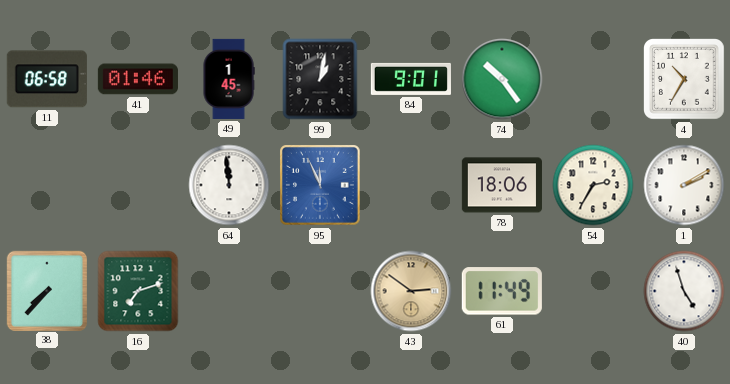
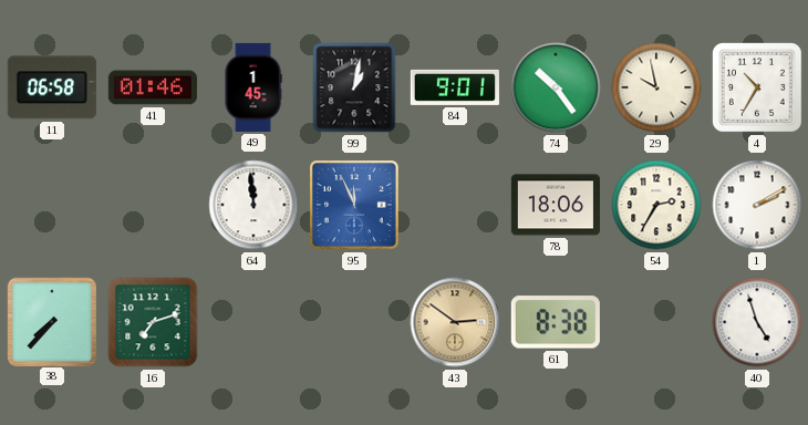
29: none -> 9:58
61: 11:49 -> 8:38
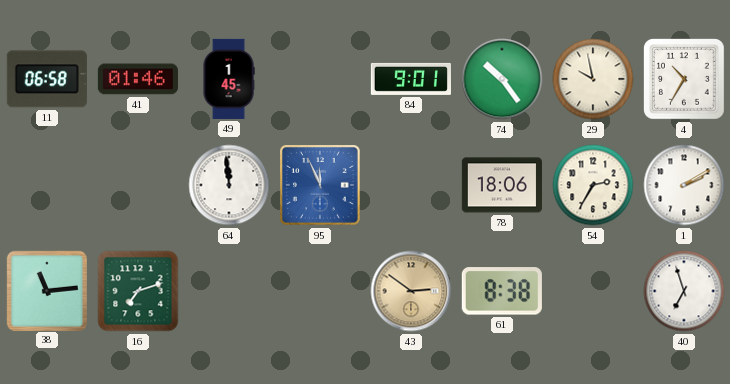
99: 1:02 -> none
38: 7:37 -> 11:14
40: 4:57 -> 6:57
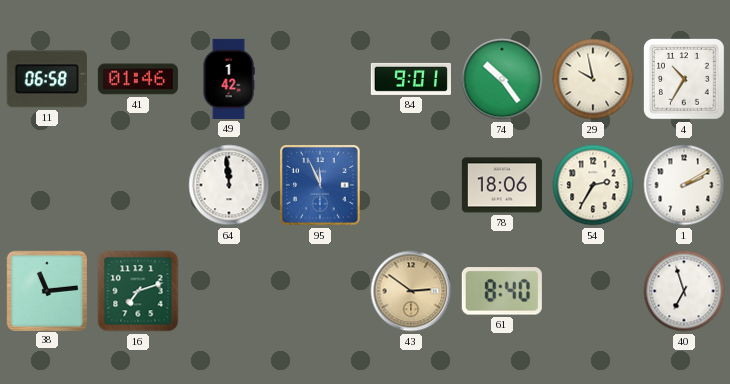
49: 1:45 -> 1:42
61: 8:38 -> 8:40
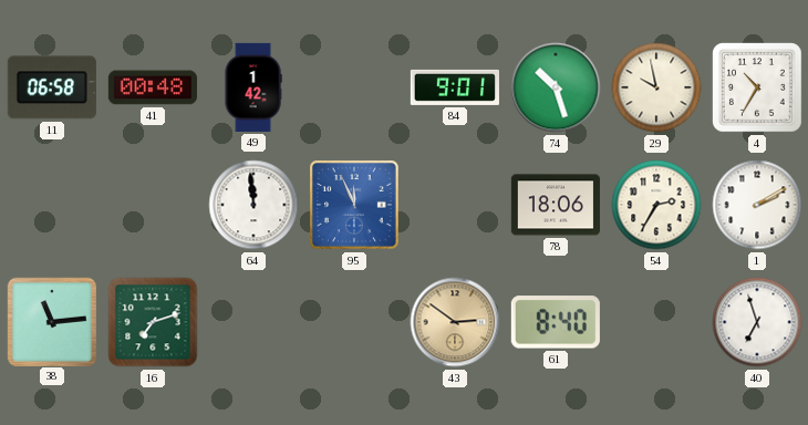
41: 01:46 -> 00:48
74: 10:24 -> 10:27
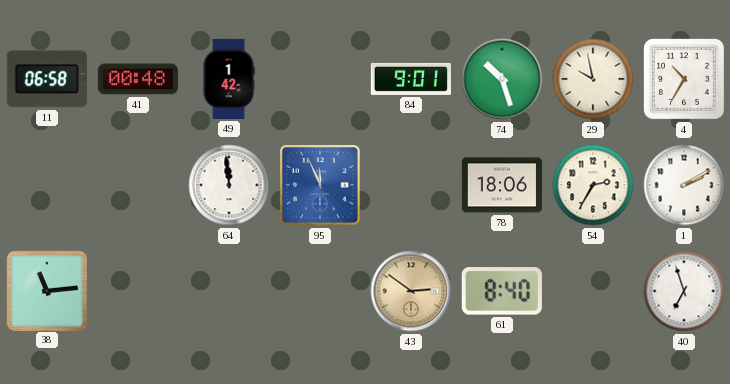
16: 7:12 -> none
